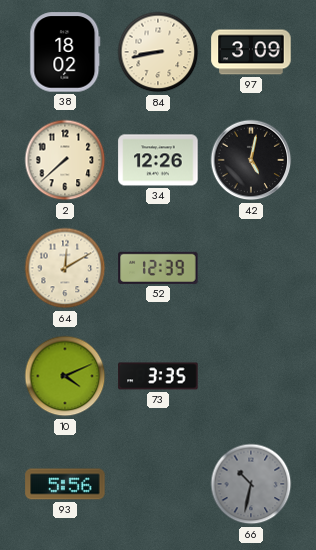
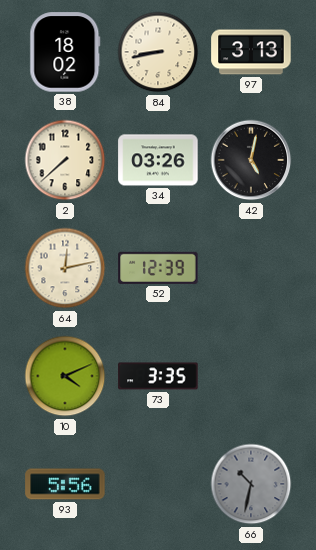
97: 3:09 -> 3:13
34: 12:26 -> 03:26
64: 12:10 -> 12:13
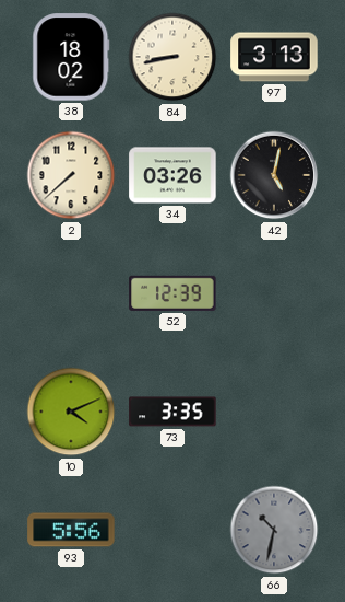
64: 12:13 -> none
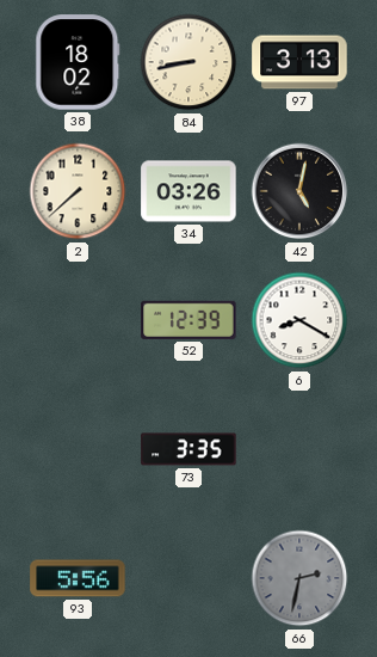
6: none -> 8:20
10: 4:11 -> none
66: 10:32 -> 2:32
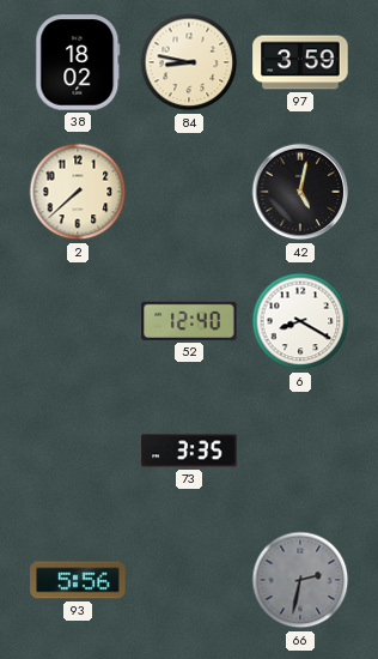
84: 8:43 -> 8:47
97: 3:13 -> 3:59
34: 03:26 -> none
52: 12:39 -> 12:40
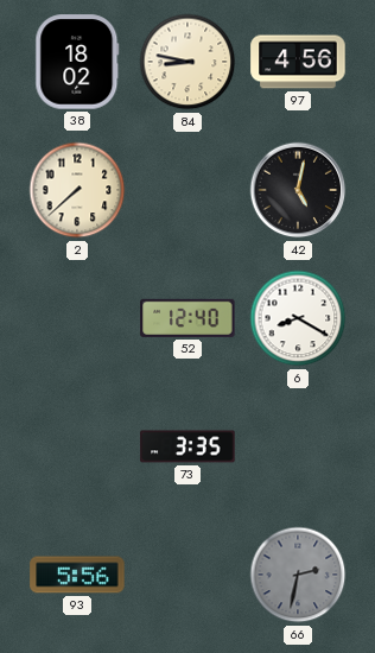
97: 3:59 -> 4:56
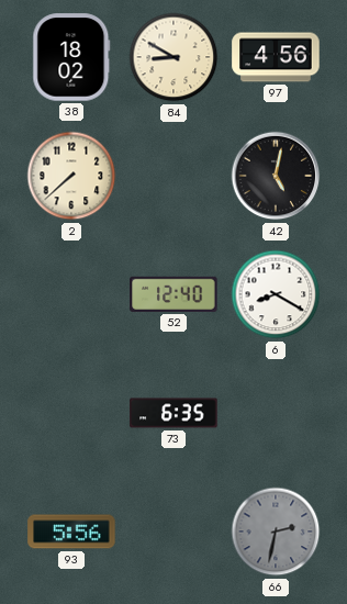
84: 8:47 -> 8:50
73: 3:35 -> 6:35
